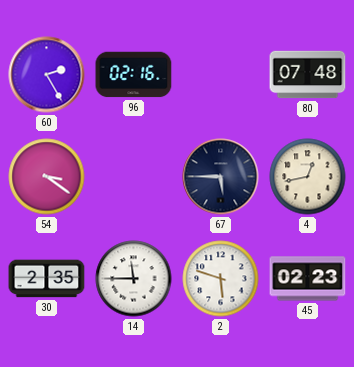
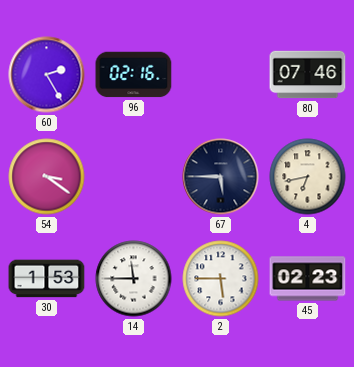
80: 07:48 -> 07:46
4: 12:43 -> 6:43
30: 2:35 -> 1:53
2: 5:48 -> 5:45
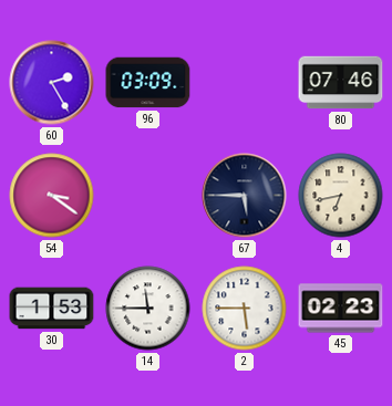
96: 02:16 -> 03:09
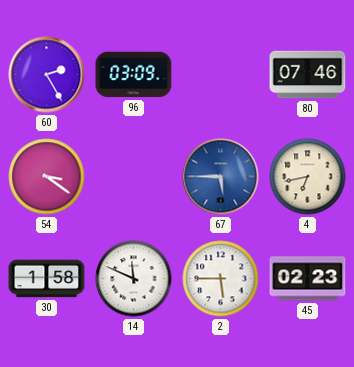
67 dial: navy -> blue
30: 1:53 -> 1:58
14: 11:45 -> 11:49
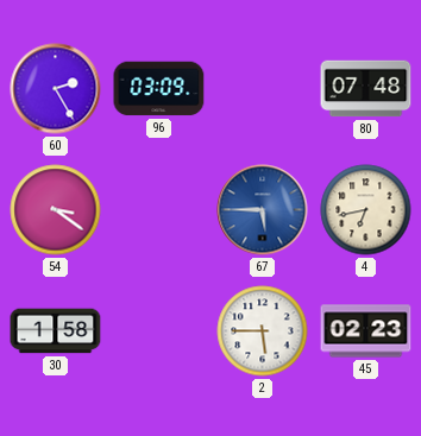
80: 07:46 -> 07:48
14: 11:49 -> none
